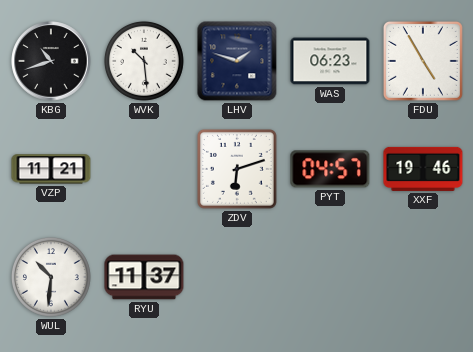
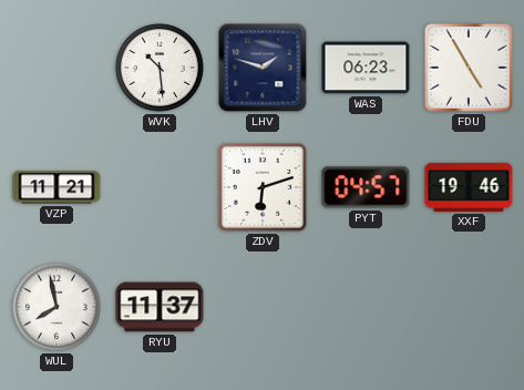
KBG: 10:42 -> none
WUL: 10:31 -> 7:58
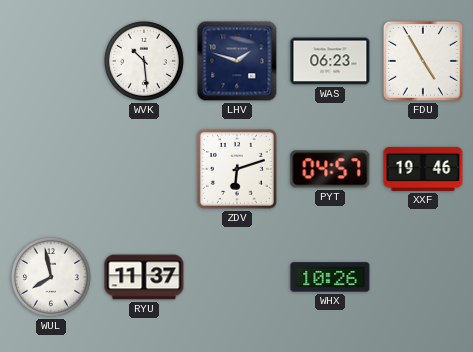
VZP: 11:21 -> none
WHX: none -> 10:26
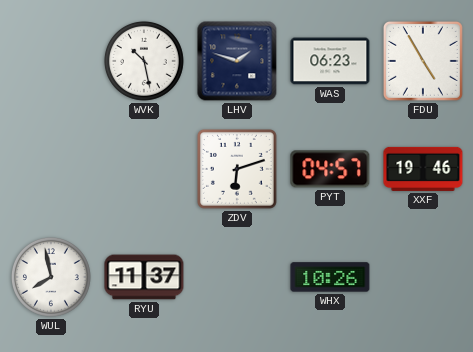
WVK: 10:29 -> 10:28
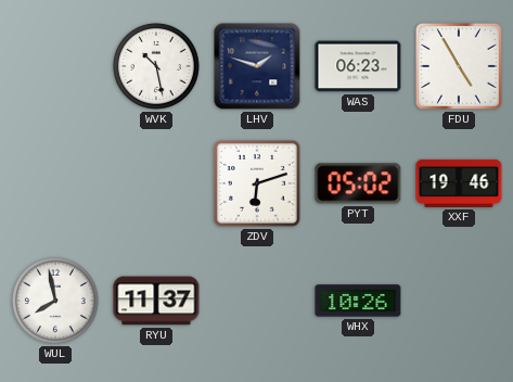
PYT: 04:57 -> 05:02
